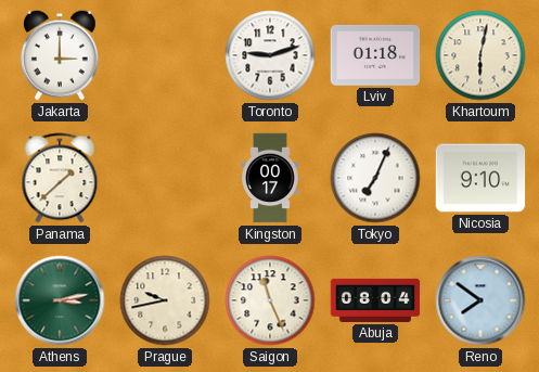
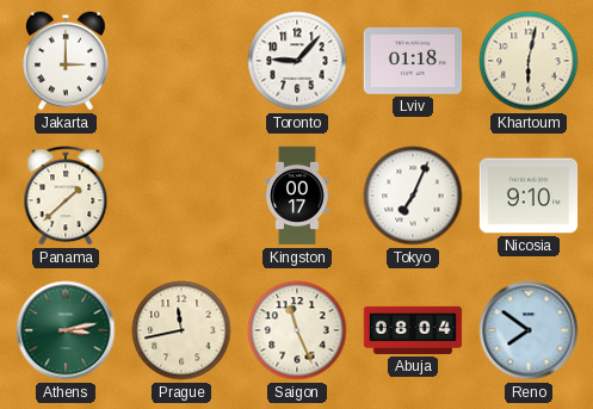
Toronto: 9:12 -> 9:07
Prague: 9:43 -> 11:43
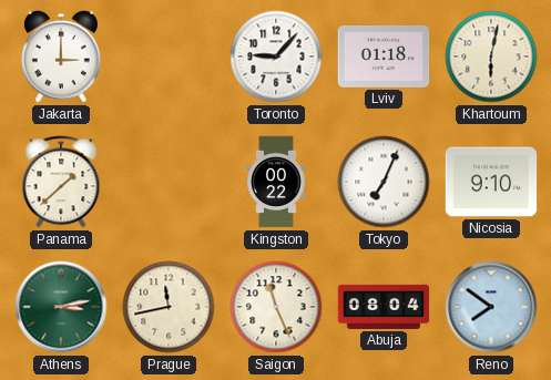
Kingston: 00:17 -> 00:22
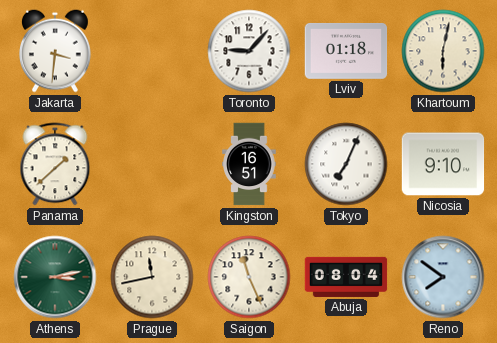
Jakarta: 3:00 -> 3:31
Kingston: 00:22 -> 16:51
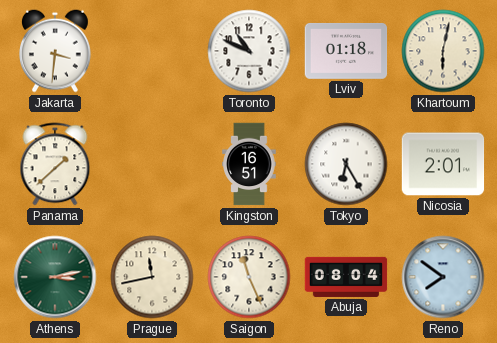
Toronto: 9:07 -> 10:49
Tokyo: 7:04 -> 6:25
Nicosia: 9:10 -> 2:01
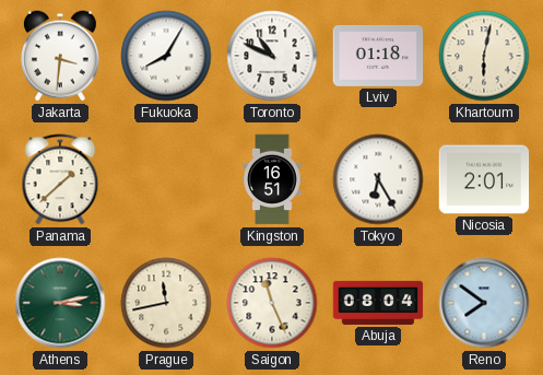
Fukuoka: none -> 8:05
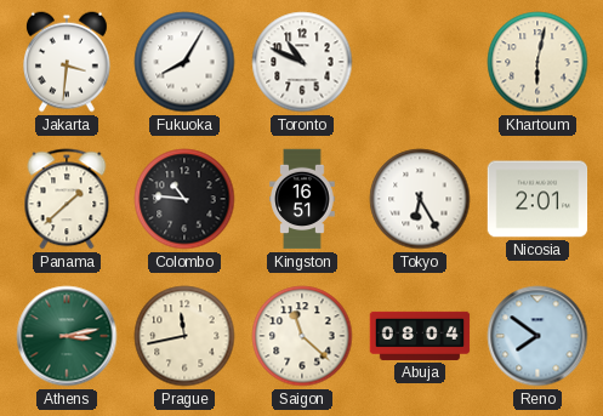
Lviv: 01:18 -> none
Colombo: none -> 10:46
Saigon: 11:26 -> 11:22
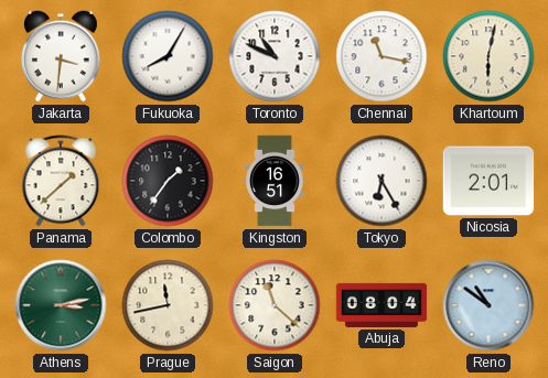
Chennai: none -> 11:17
Colombo: 10:46 -> 1:36
Reno: 7:51 -> 10:51
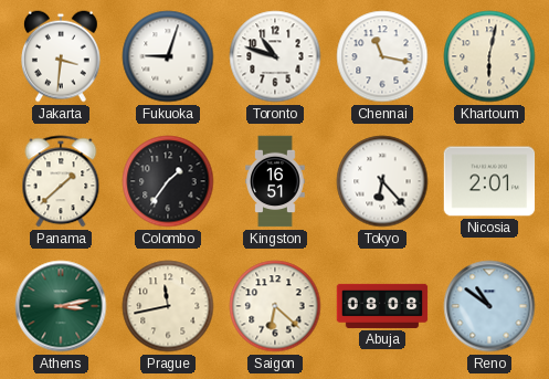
Fukuoka: 8:05 -> 9:03
Toronto: 10:49 -> 10:48
Tokyo: 6:25 -> 6:23
Saigon: 11:22 -> 6:22
Abuja: 08:04 -> 08:08
